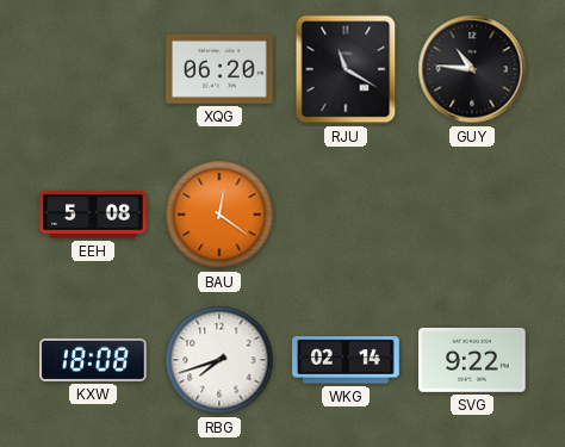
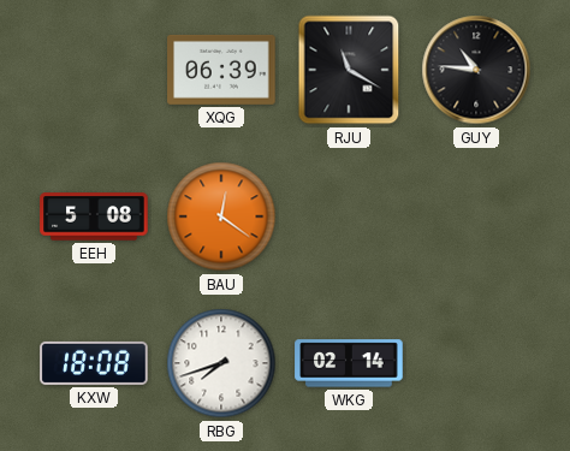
XQG: 06:20 -> 06:39
SVG: 9:22 -> none
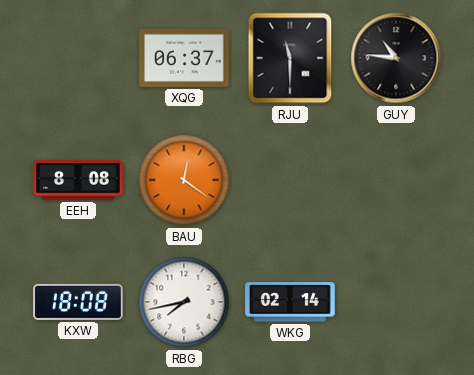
XQG: 06:39 -> 06:37
RJU: 11:20 -> 11:30
EEH: 5:08 -> 8:08
RBG: 7:42 -> 7:43
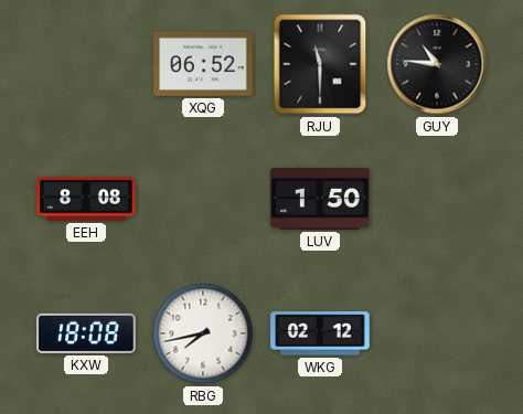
XQG: 06:37 -> 06:52
BAU: 12:21 -> none
LUV: none -> 1:50
WKG: 02:14 -> 02:12
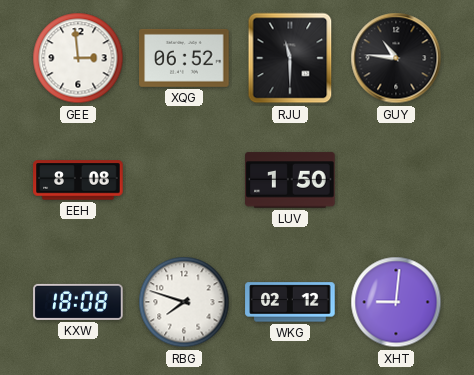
GEE: none -> 2:59
RBG: 7:43 -> 7:48
XHT: none -> 9:01
